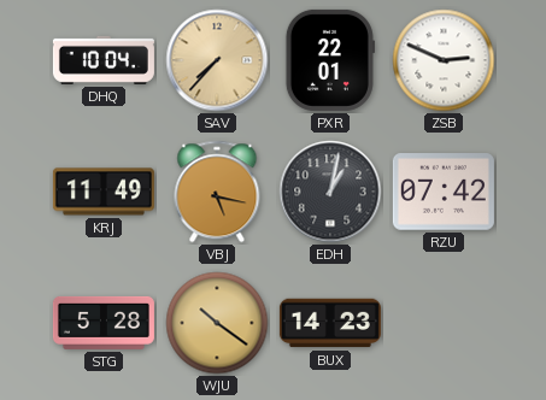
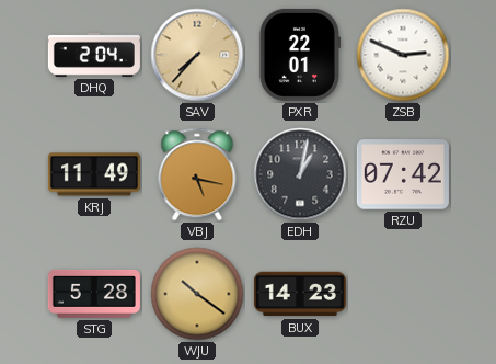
DHQ: 10:04 -> 2:04
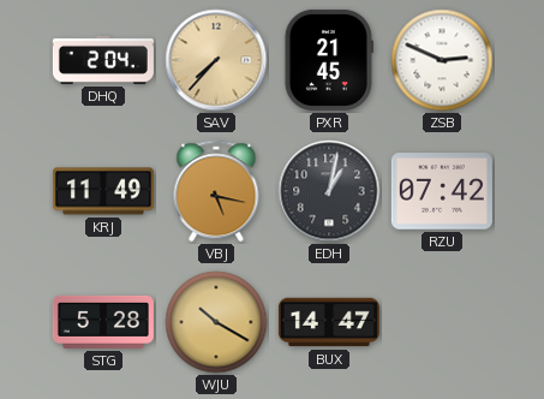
PXR: 22:01 -> 21:45
WJU: 10:21 -> 10:20
BUX: 14:23 -> 14:47
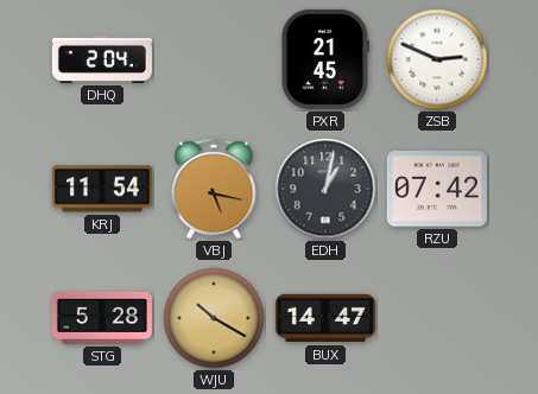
SAV: 7:37 -> none
KRJ: 11:49 -> 11:54
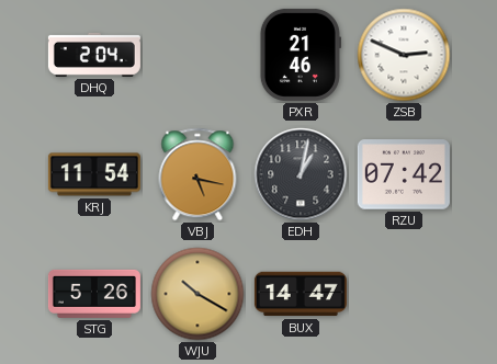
PXR: 21:45 -> 21:46
STG: 5:28 -> 5:26
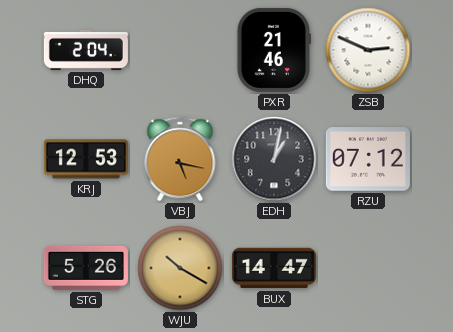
KRJ: 11:54 -> 12:53
RZU: 07:42 -> 07:12
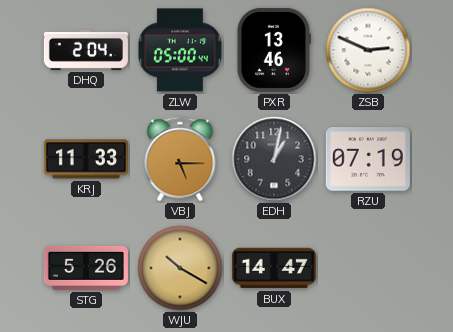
ZLW: none -> 05:00
PXR: 21:46 -> 13:46
KRJ: 12:53 -> 11:33
VBJ: 5:17 -> 5:15
RZU: 07:12 -> 07:19
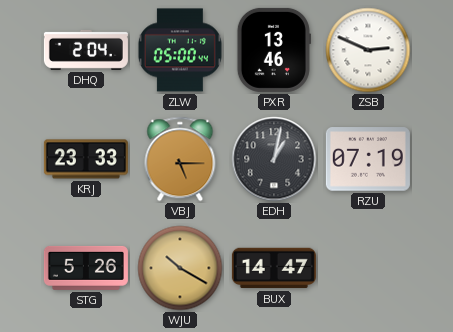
KRJ: 11:33 -> 23:33
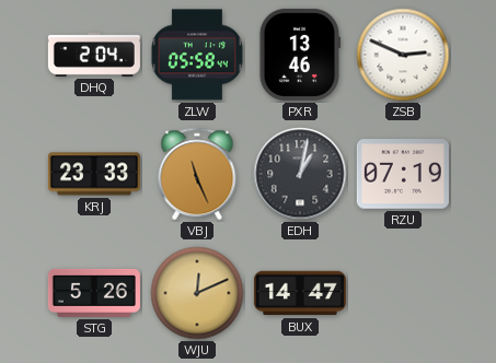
ZLW: 05:00 -> 05:58
VBJ: 5:15 -> 11:26
WJU: 10:20 -> 12:11
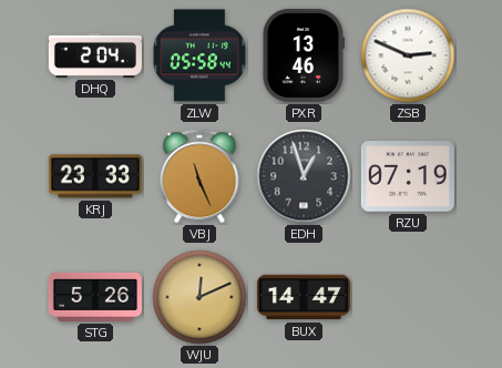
EDH: 1:02 -> 12:57
